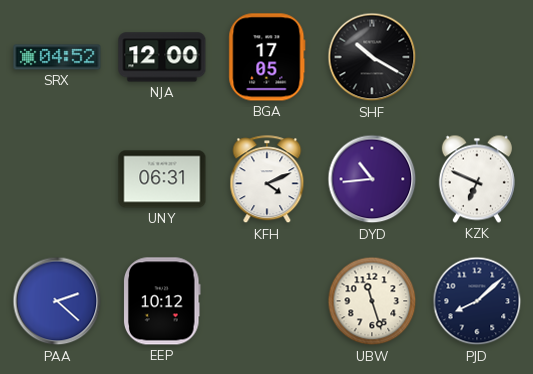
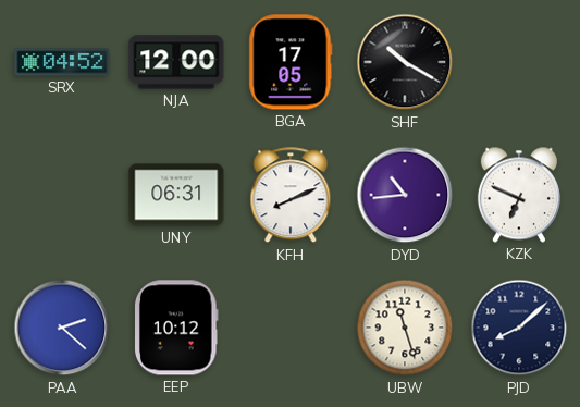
KFH: 4:11 -> 8:11
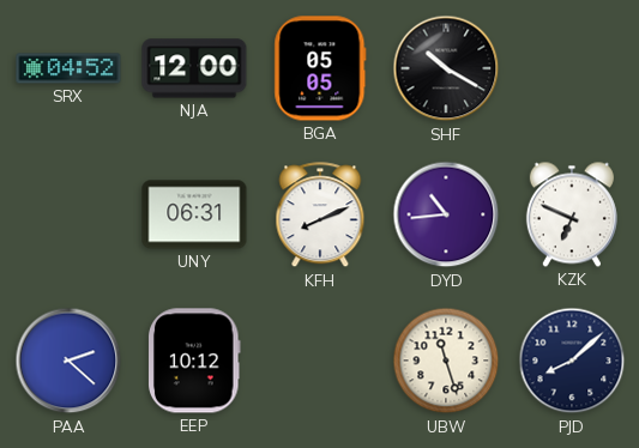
BGA: 17:05 -> 05:05
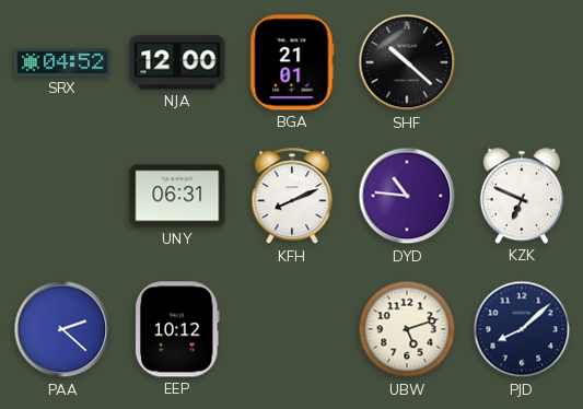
BGA: 05:05 -> 21:01
SHF: 10:20 -> 10:22
DYD: 10:44 -> 10:46
UBW: 11:27 -> 5:12
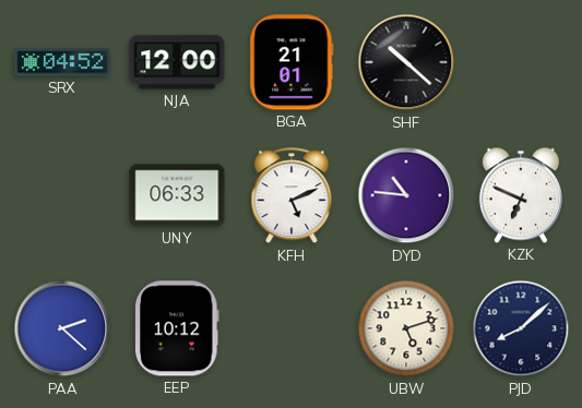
UNY: 06:31 -> 06:33
KFH: 8:11 -> 5:11
